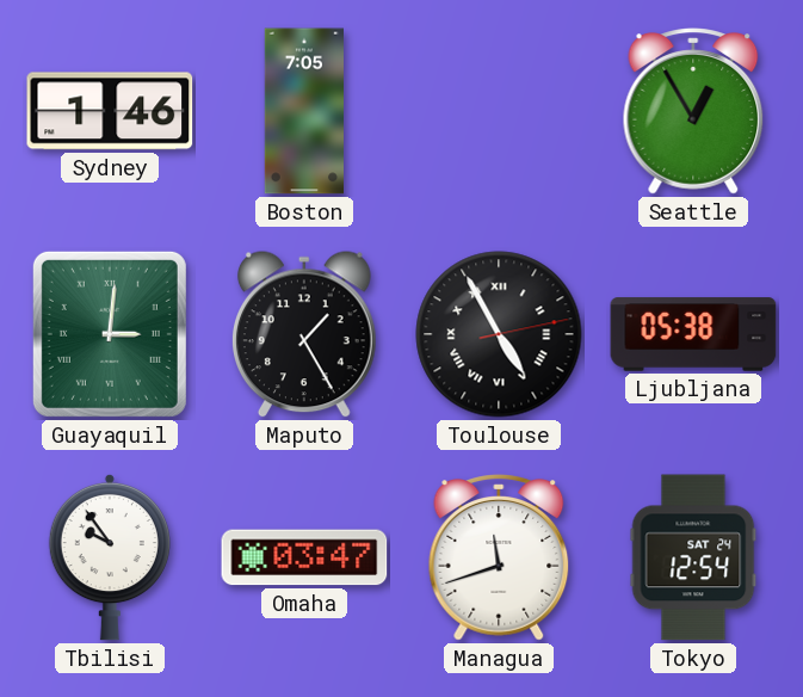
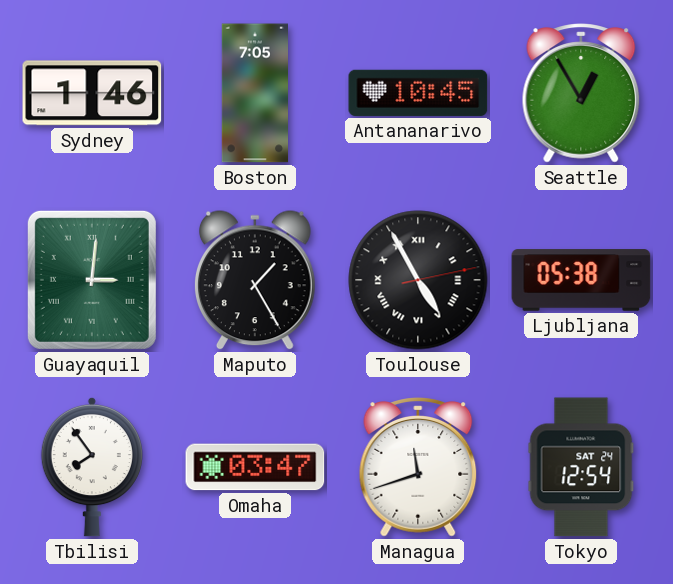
Antananarivo: none -> 10:45
Tbilisi: 9:54 -> 7:54
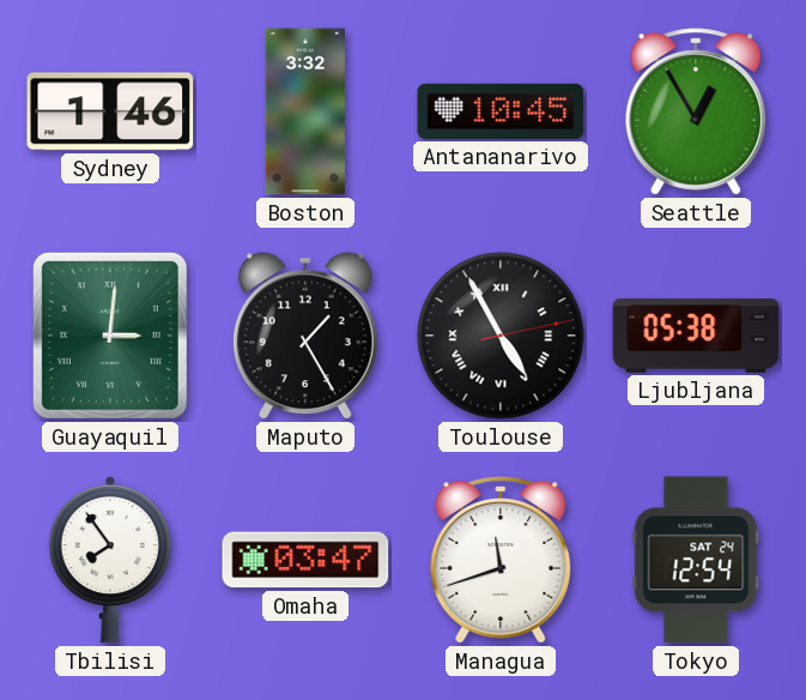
Boston: 7:05 -> 3:32
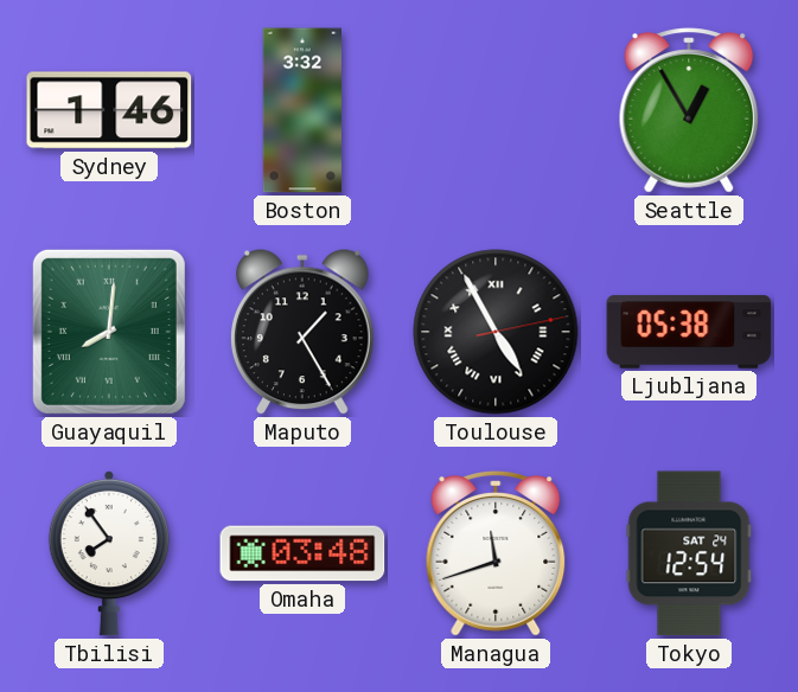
Antananarivo: 10:45 -> none
Guayaquil: 3:01 -> 8:01
Omaha: 03:47 -> 03:48
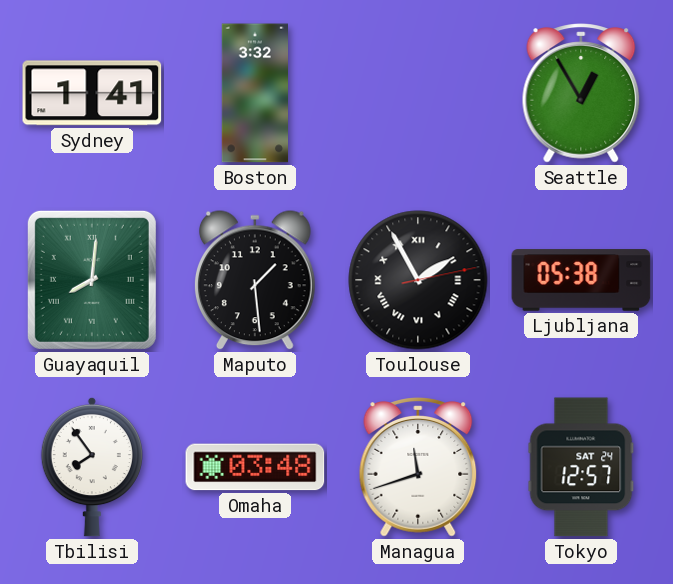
Sydney: 1:46 -> 1:41
Maputo: 1:25 -> 1:29
Toulouse: 4:55 -> 1:55
Tokyo: 12:54 -> 12:57
